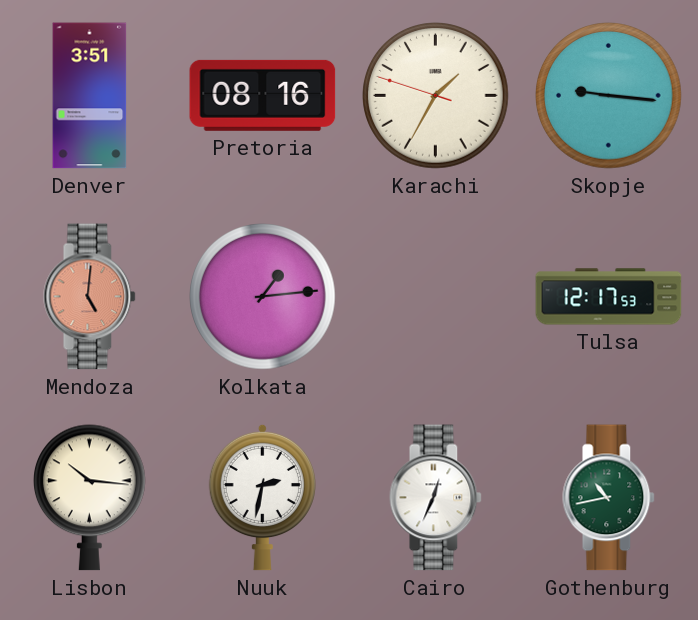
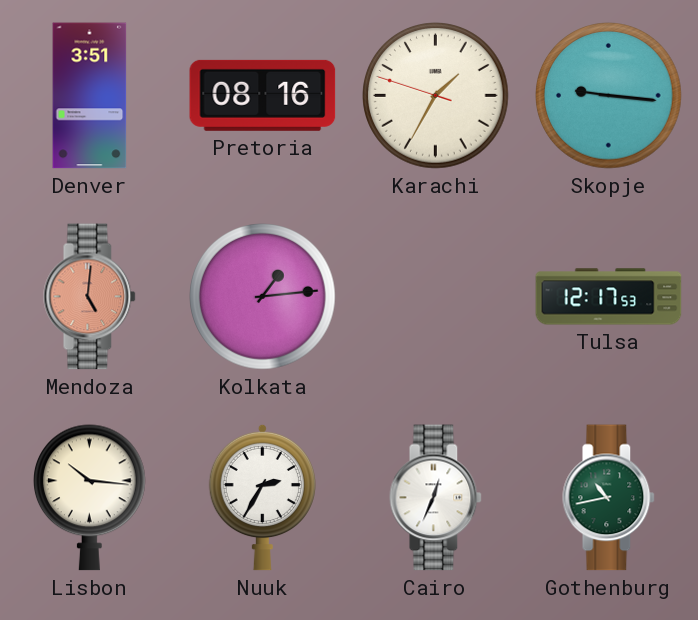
Nuuk: 2:32 -> 2:35
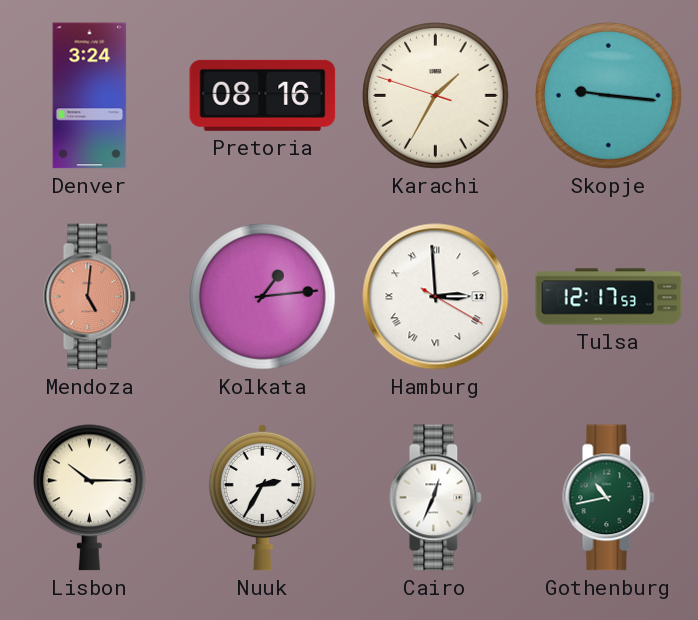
Denver: 3:51 -> 3:24
Hamburg: none -> 2:59
Lisbon: 10:16 -> 10:15
